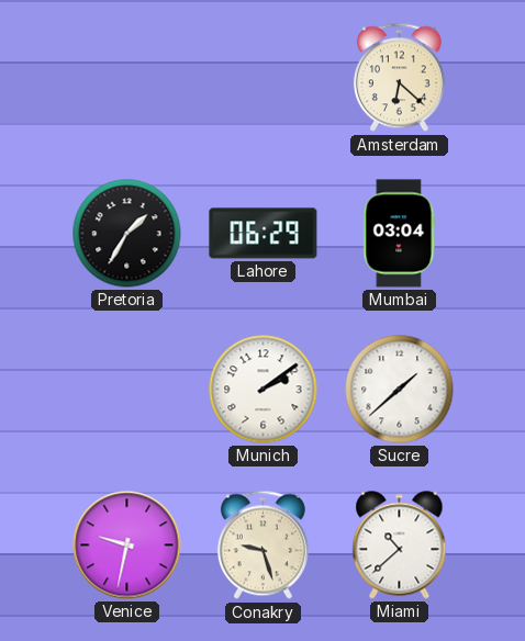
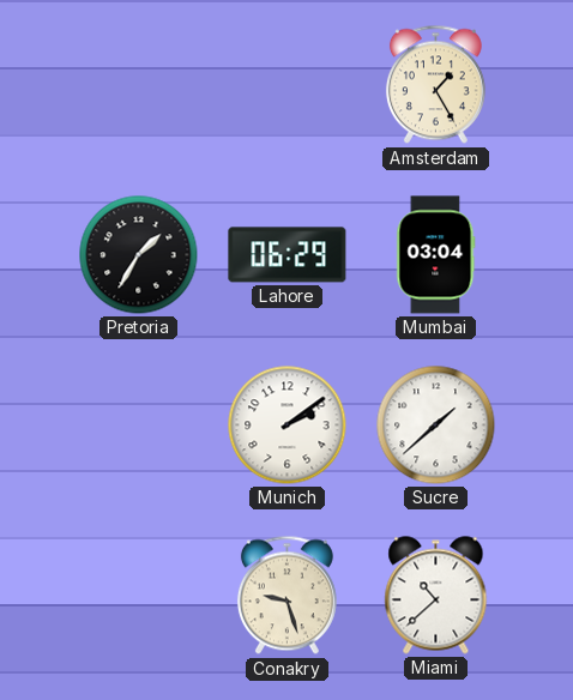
Amsterdam: 6:22 -> 1:25
Venice: 9:32 -> none
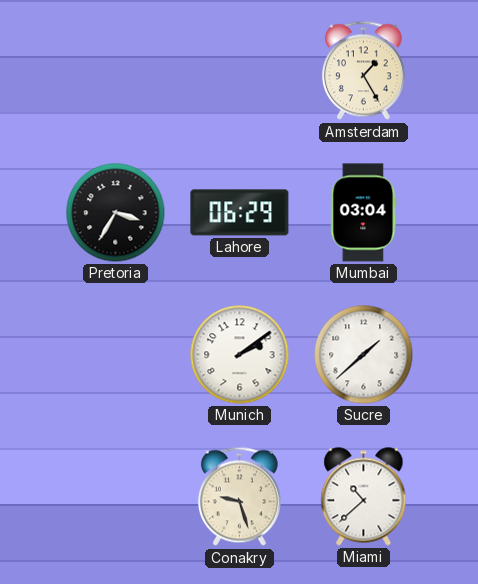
Pretoria: 1:35 -> 3:35
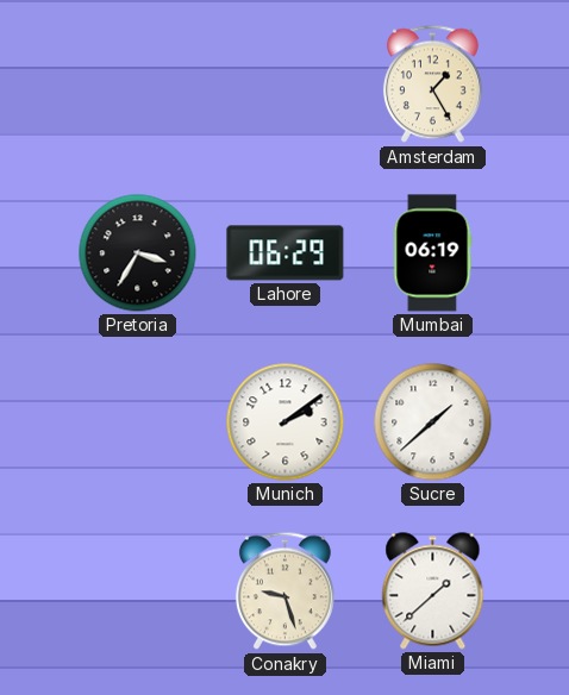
Mumbai: 03:04 -> 06:19
Miami: 10:38 -> 1:38
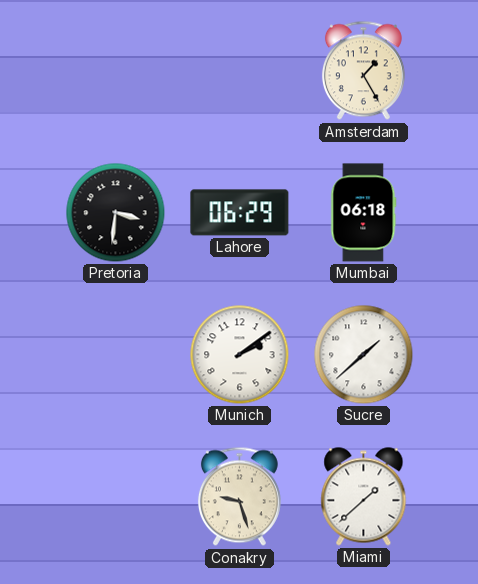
Pretoria: 3:35 -> 3:31
Mumbai: 06:19 -> 06:18
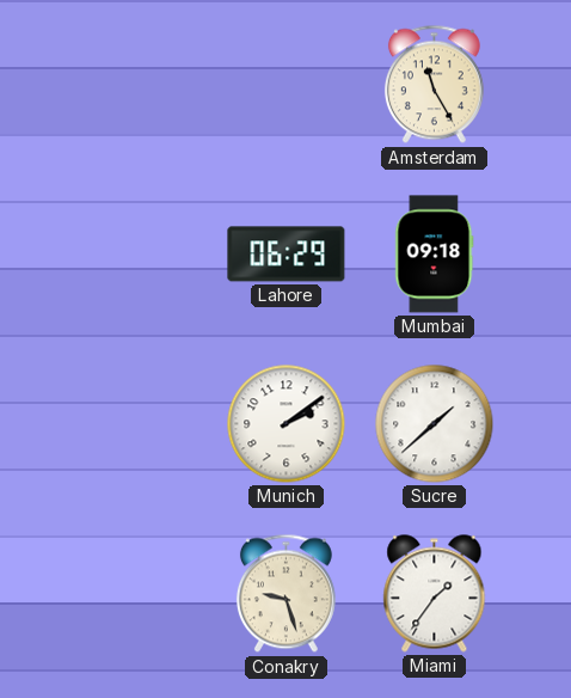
Amsterdam: 1:25 -> 11:25
Pretoria: 3:31 -> none
Mumbai: 06:18 -> 09:18
Miami: 1:38 -> 1:36
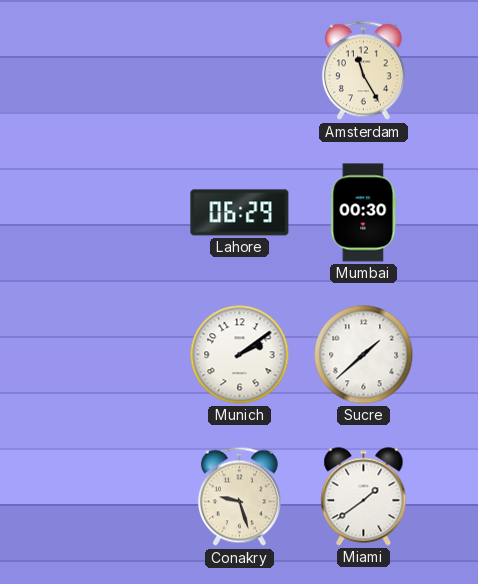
Mumbai: 09:18 -> 00:30
Miami: 1:36 -> 1:39
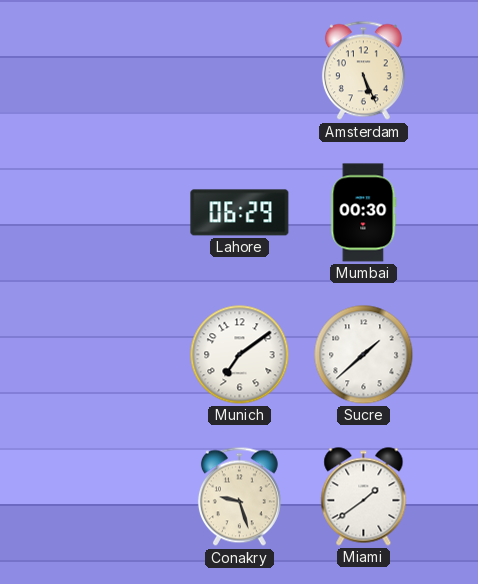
Amsterdam: 11:25 -> 5:26
Munich: 2:09 -> 7:09
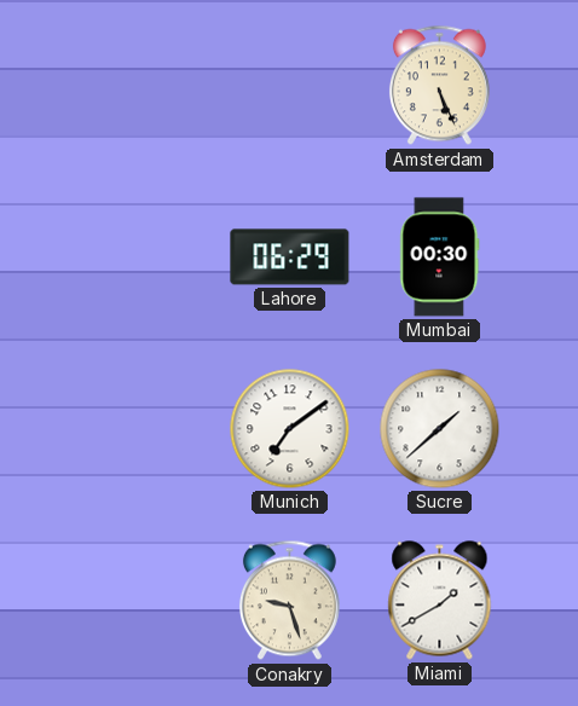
Miami: 1:39 -> 1:40
